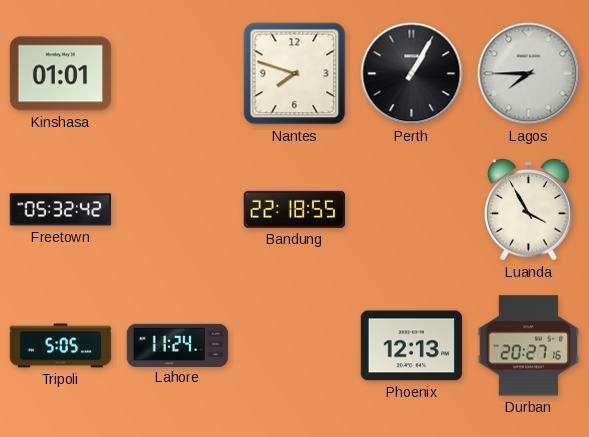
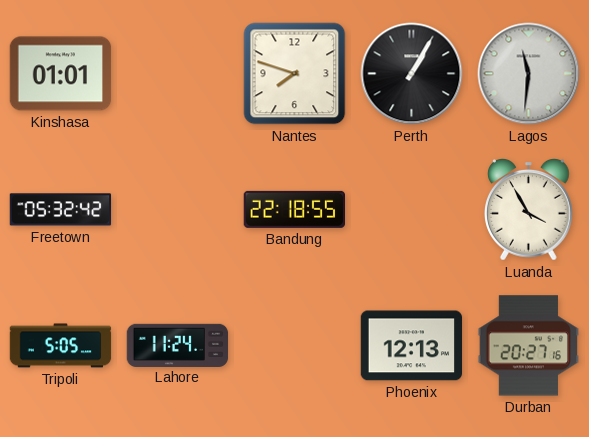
Lagos: 7:45 -> 11:31
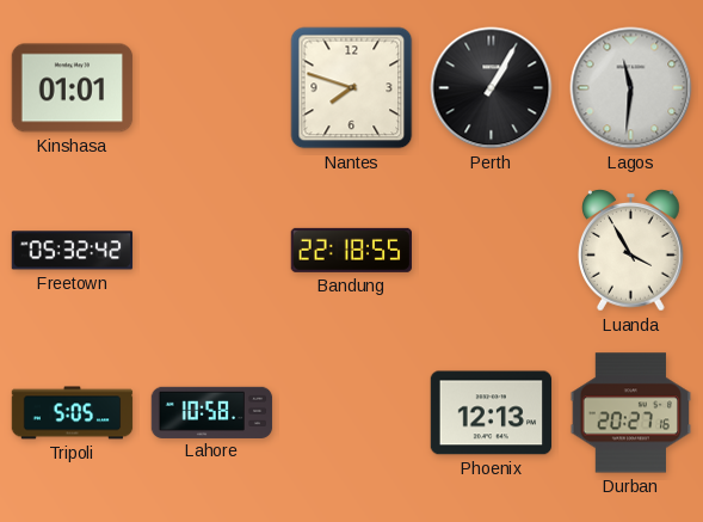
Lahore: 11:24 -> 10:58
